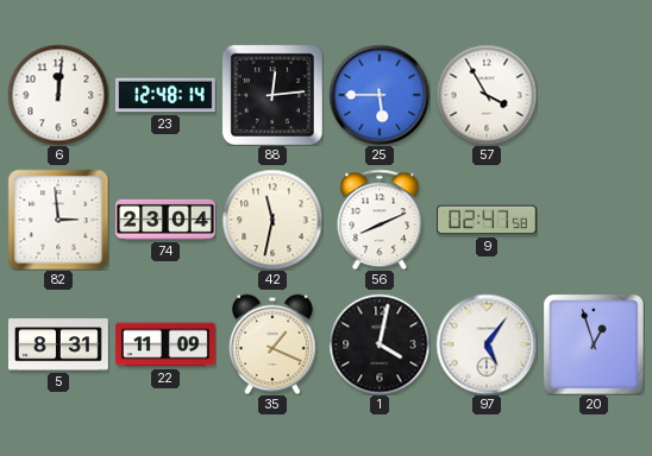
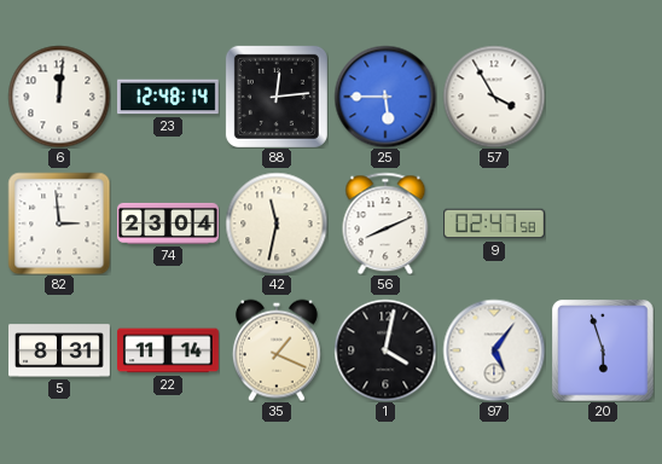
22: 11:09 -> 11:14
20: 12:57 -> 5:57
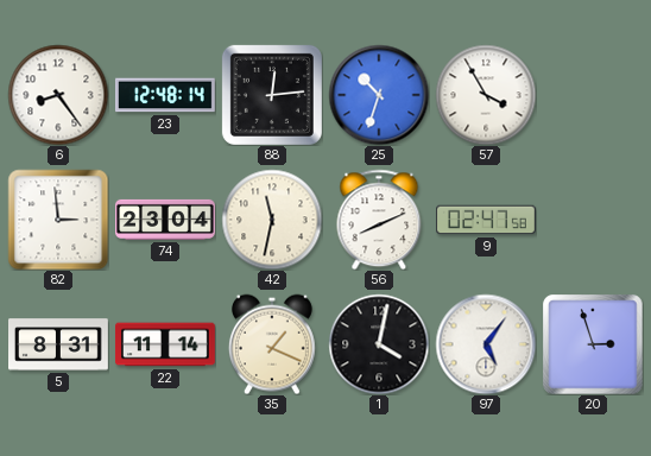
6: 12:01 -> 8:24
25: 5:45 -> 10:33
20: 5:57 -> 2:57
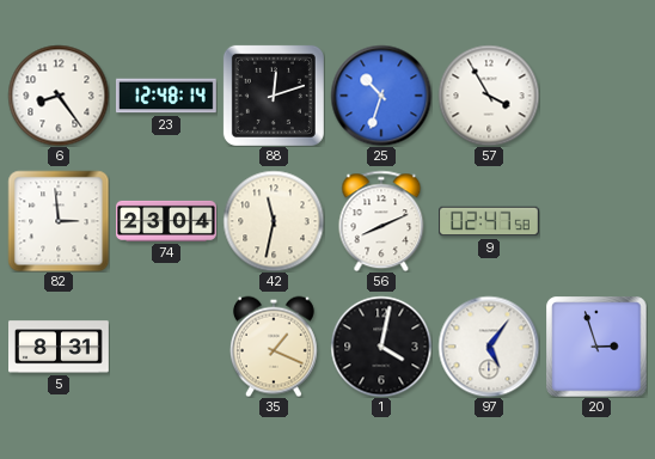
88: 12:14 -> 12:12
22: 11:14 -> none
